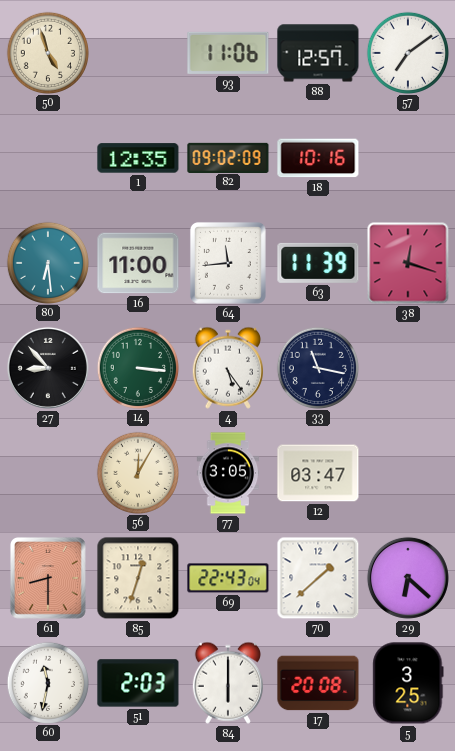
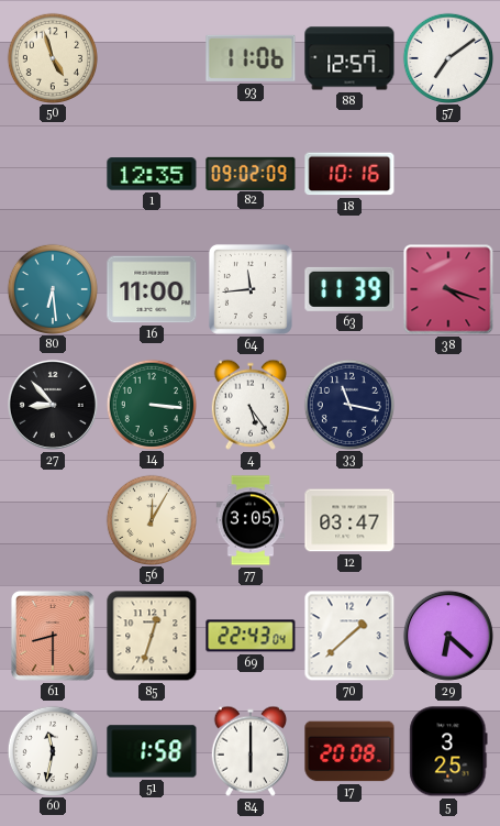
38: 12:18 -> 4:18
51: 2:03 -> 1:58
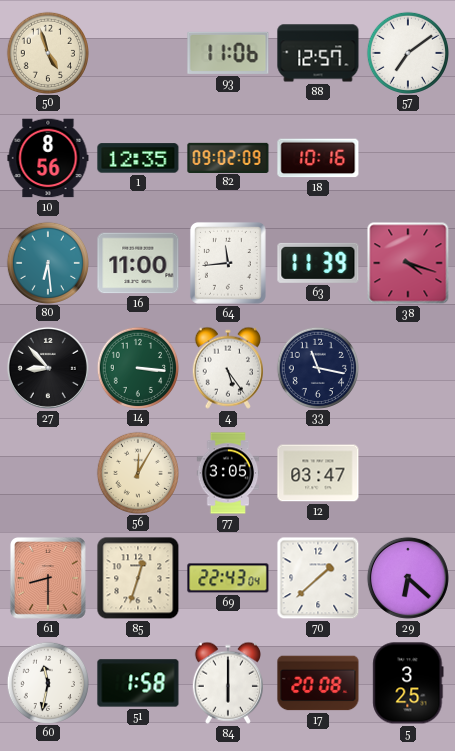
10: none -> 8:56
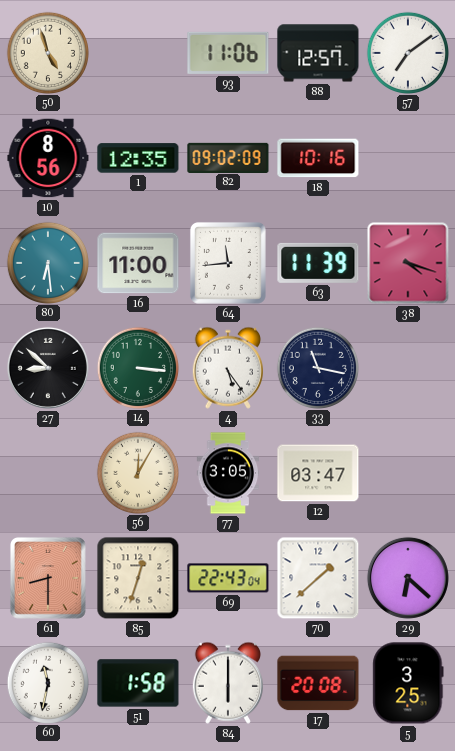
27: 8:53 -> 8:52
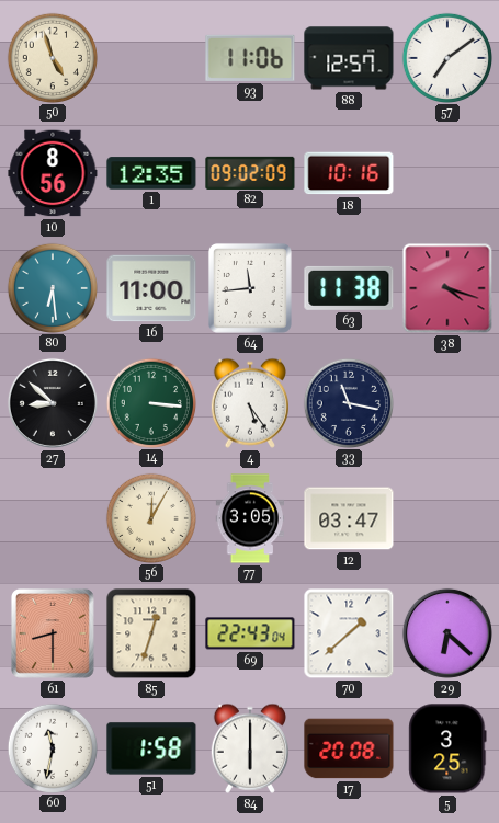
63: 11:39 -> 11:38
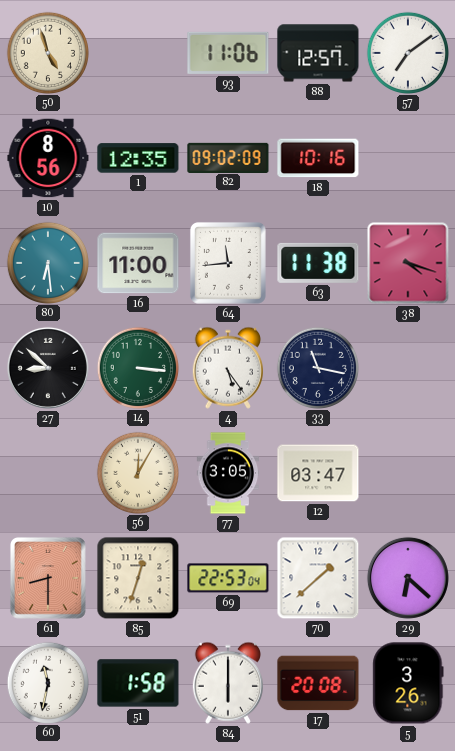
69: 22:43 -> 22:53
5: 3:25 -> 3:26
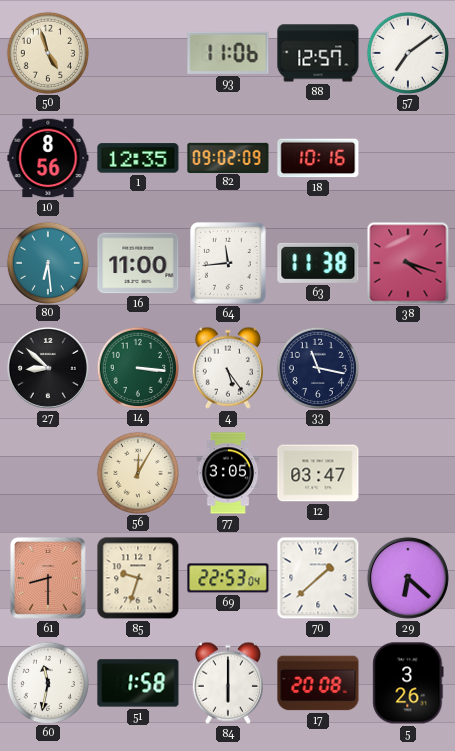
85: 12:33 -> 9:33
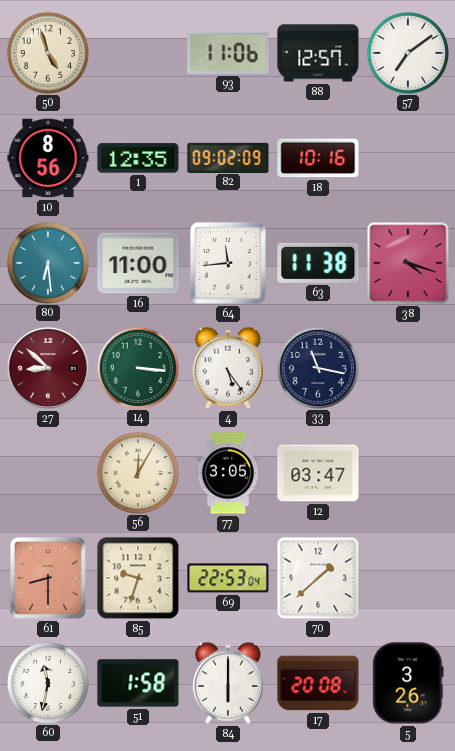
27 dial: black -> burgundy
29: 6:22 -> none
